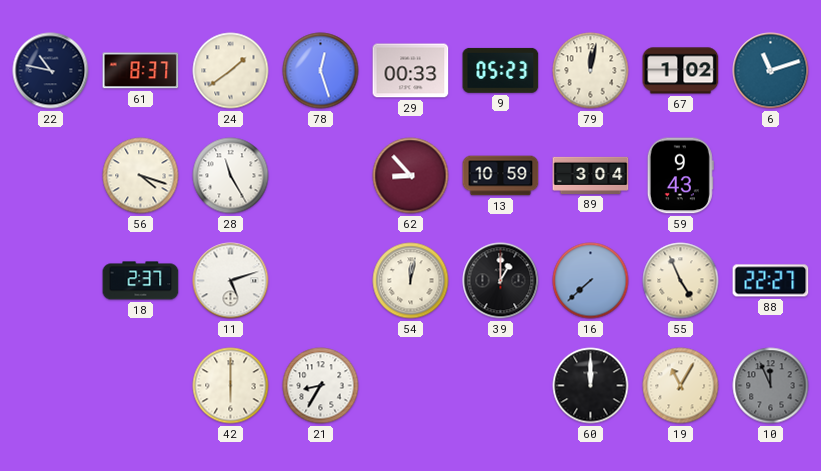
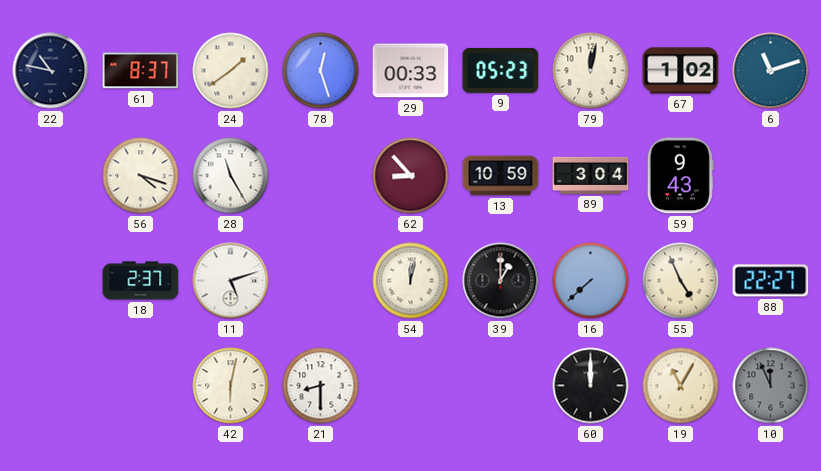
42: 6:00 -> 6:02
21: 8:35 -> 8:30
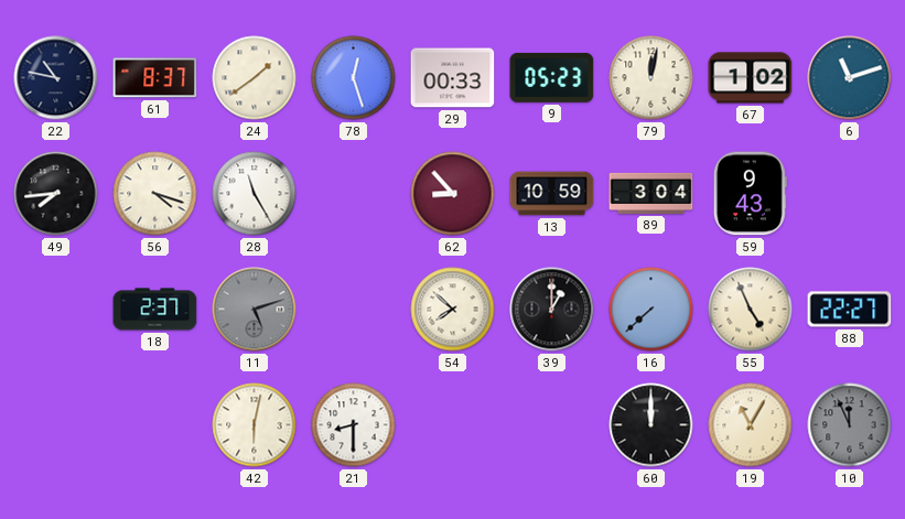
49: none -> 7:44
11 dial: white -> grey
54: 12:02 -> 7:52
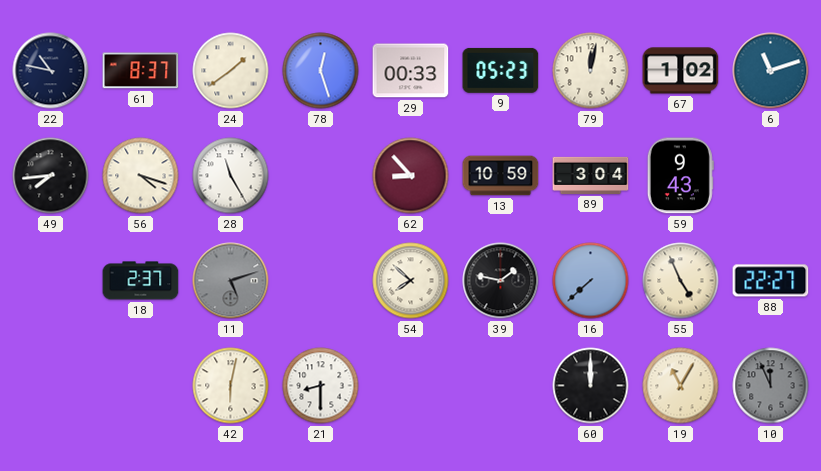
39: 1:00 -> 1:47
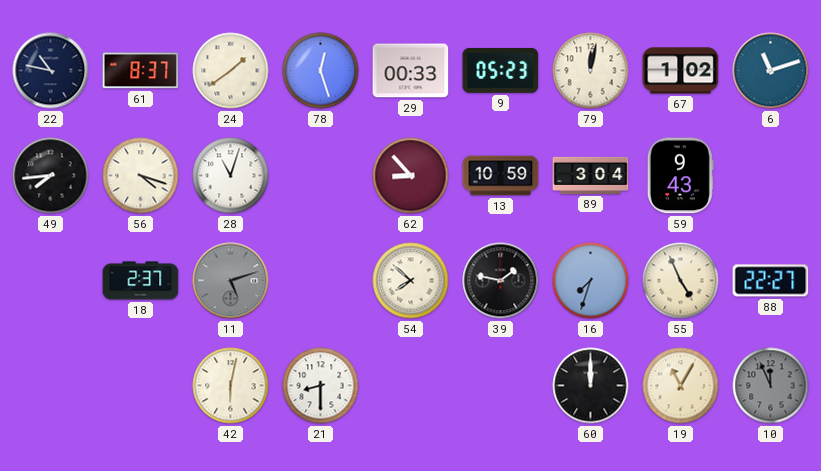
28: 11:25 -> 11:03
16: 7:38 -> 7:33
